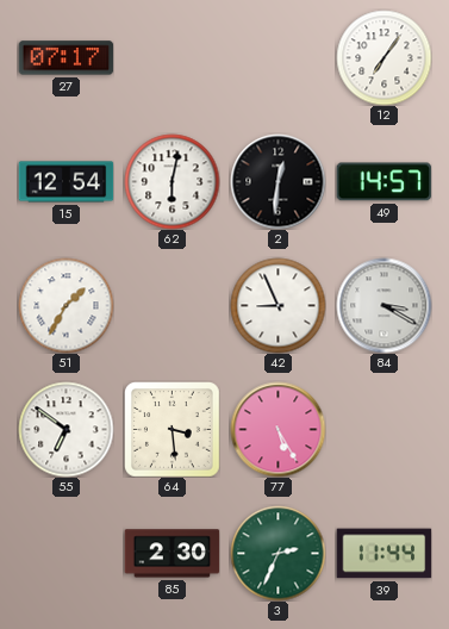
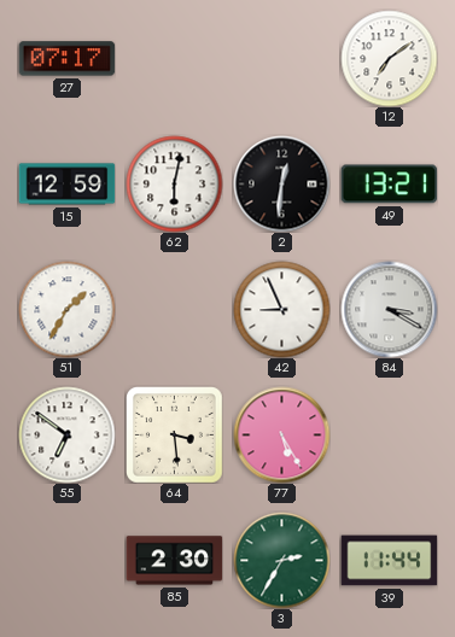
12: 7:06 -> 7:09
15: 12:54 -> 12:59
49: 14:57 -> 13:21
3: 2:34 -> 2:35
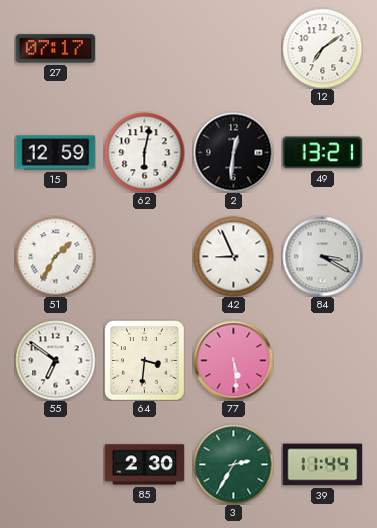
64: 3:29 -> 3:31
77: 5:25 -> 5:29
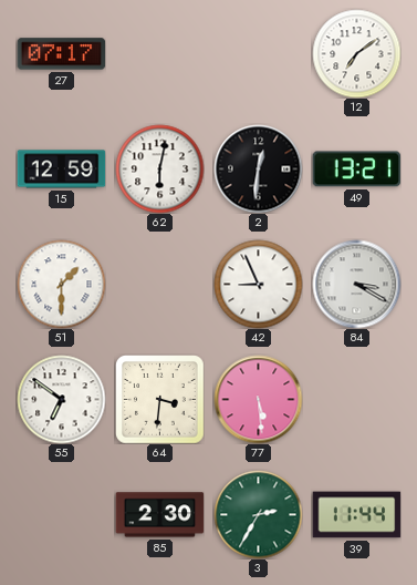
51: 1:35 -> 1:30
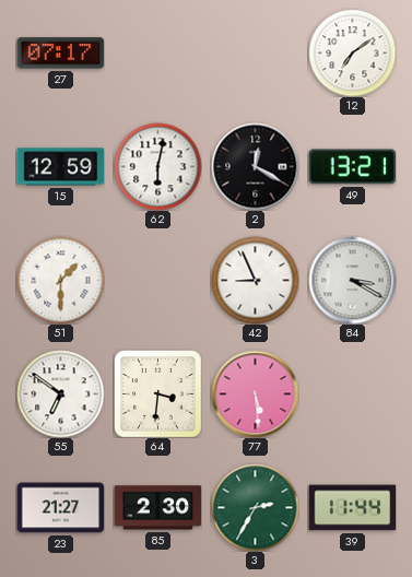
2: 12:31 -> 12:20
23: none -> 21:27
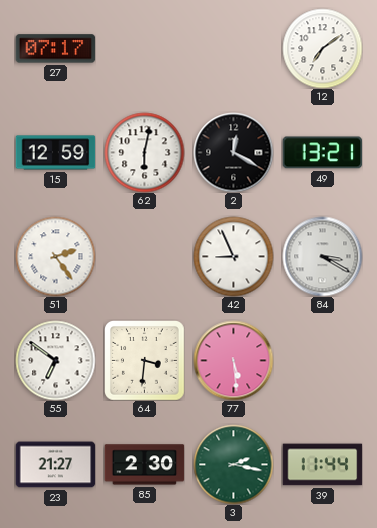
51: 1:30 -> 2:24
3: 2:35 -> 2:17
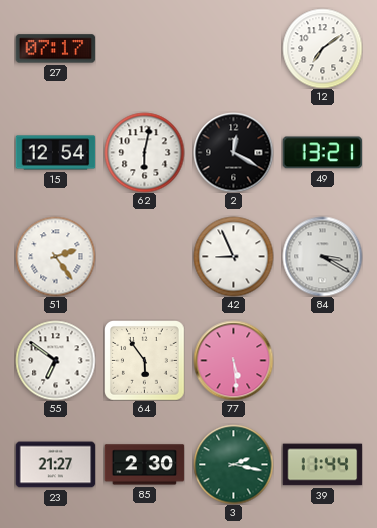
15: 12:59 -> 12:54
64: 3:31 -> 5:54
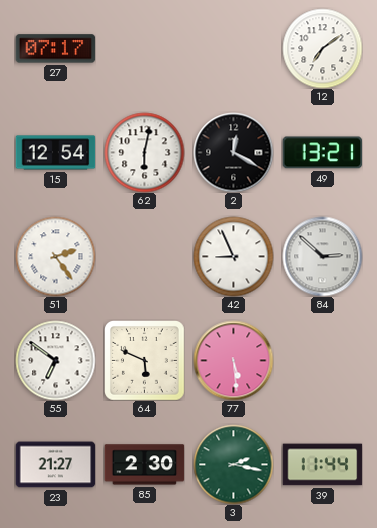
84: 3:20 -> 2:52
64: 5:54 -> 5:49
